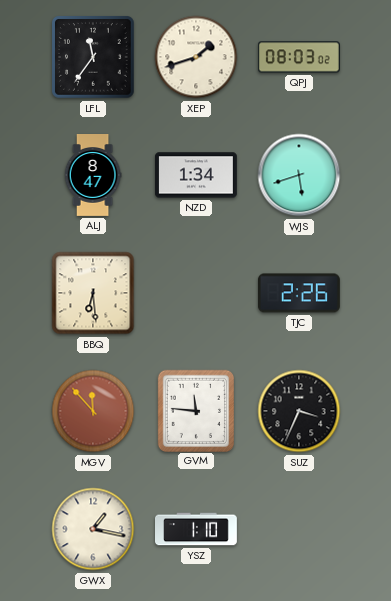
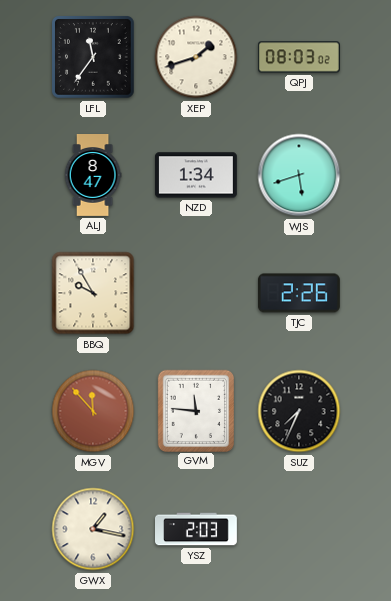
BBQ: 6:29 -> 9:55
SUZ: 3:34 -> 7:34
YSZ: 1:10 -> 2:03
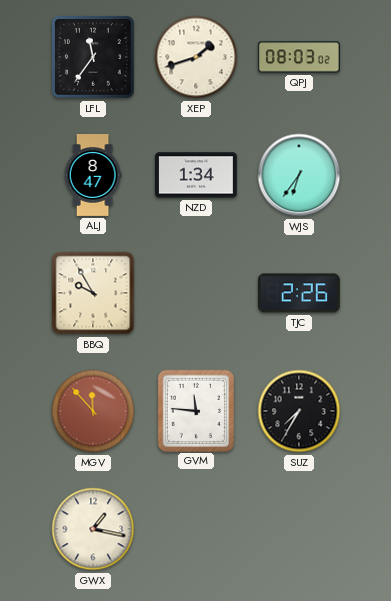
WJS: 5:42 -> 6:36
SUZ: 7:34 -> 7:35
YSZ: 2:03 -> none
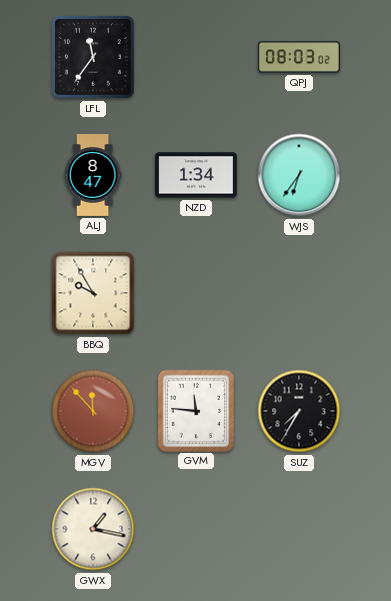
XEP: 1:42 -> none
TJC: 2:26 -> none
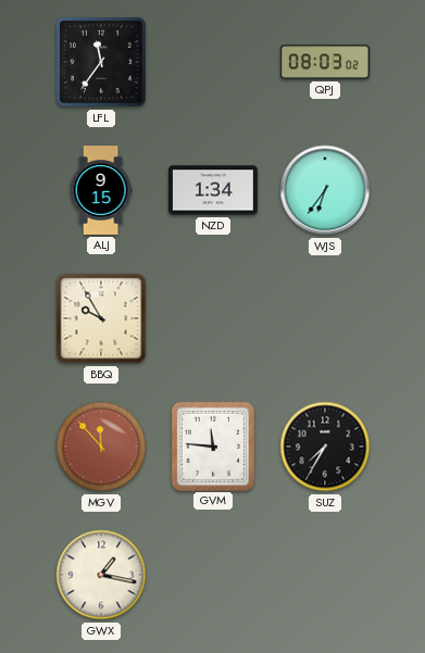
ALJ: 8:47 -> 9:15
